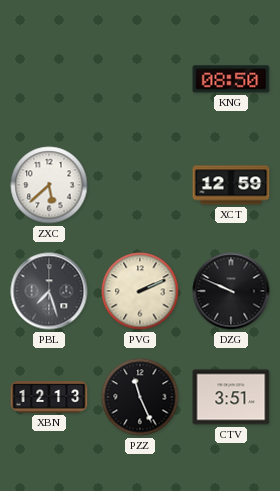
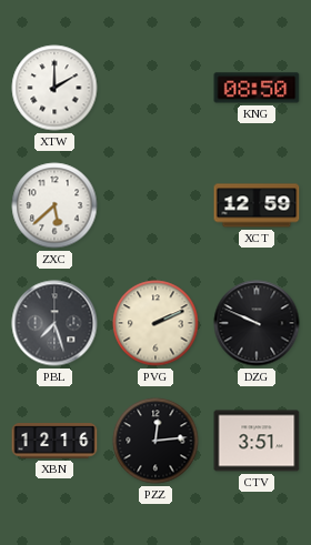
XTW: none -> 2:00
XBN: 12:13 -> 12:16
PZZ: 11:26 -> 12:14
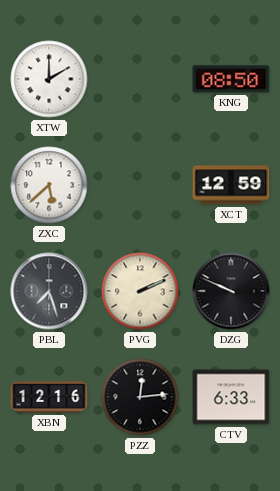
CTV: 3:51 -> 6:33
